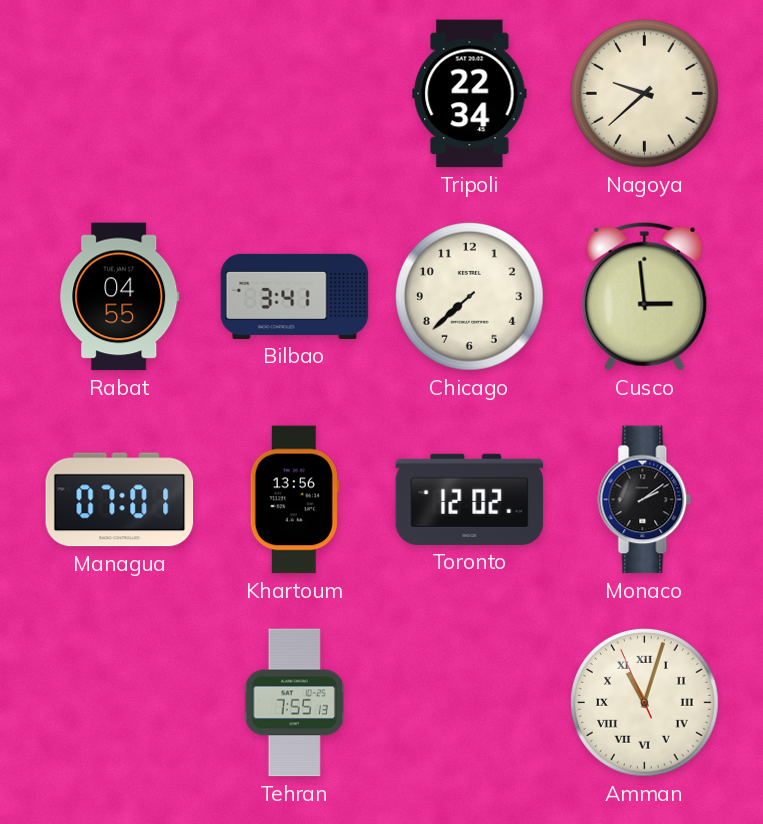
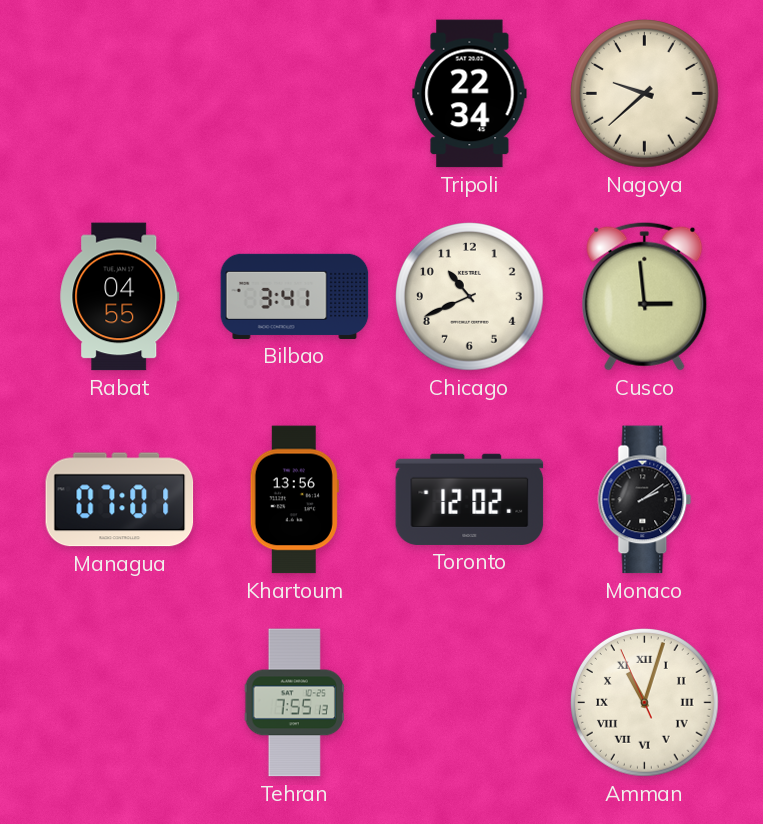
Chicago: 7:38 -> 10:41
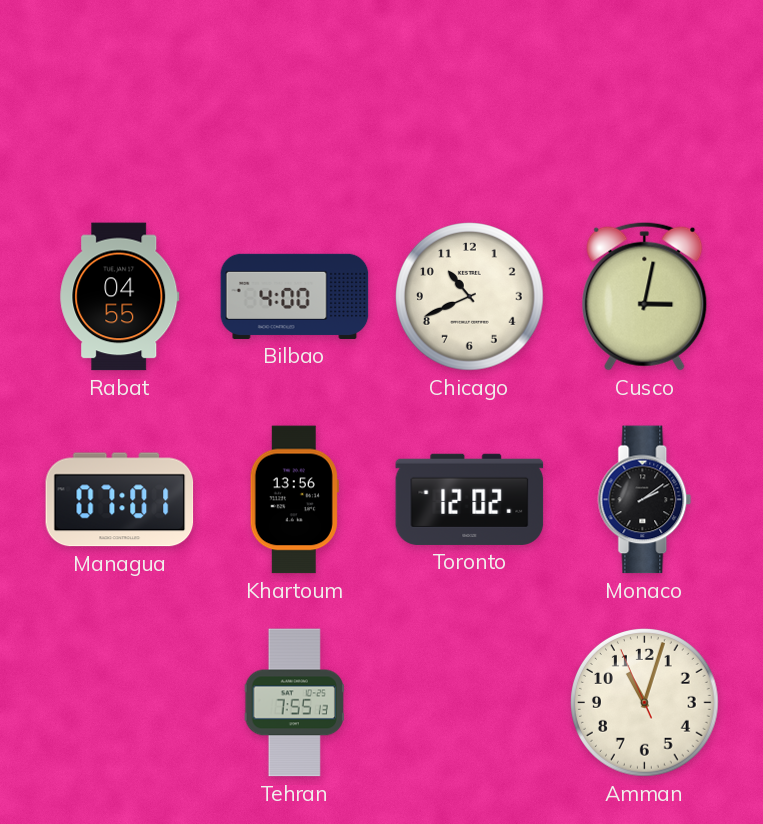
Tripoli: 22:34 -> none
Nagoya: 9:38 -> none
Bilbao: 3:41 -> 4:00
Cusco: 2:59 -> 3:02
Amman numerals: Roman -> Arabic
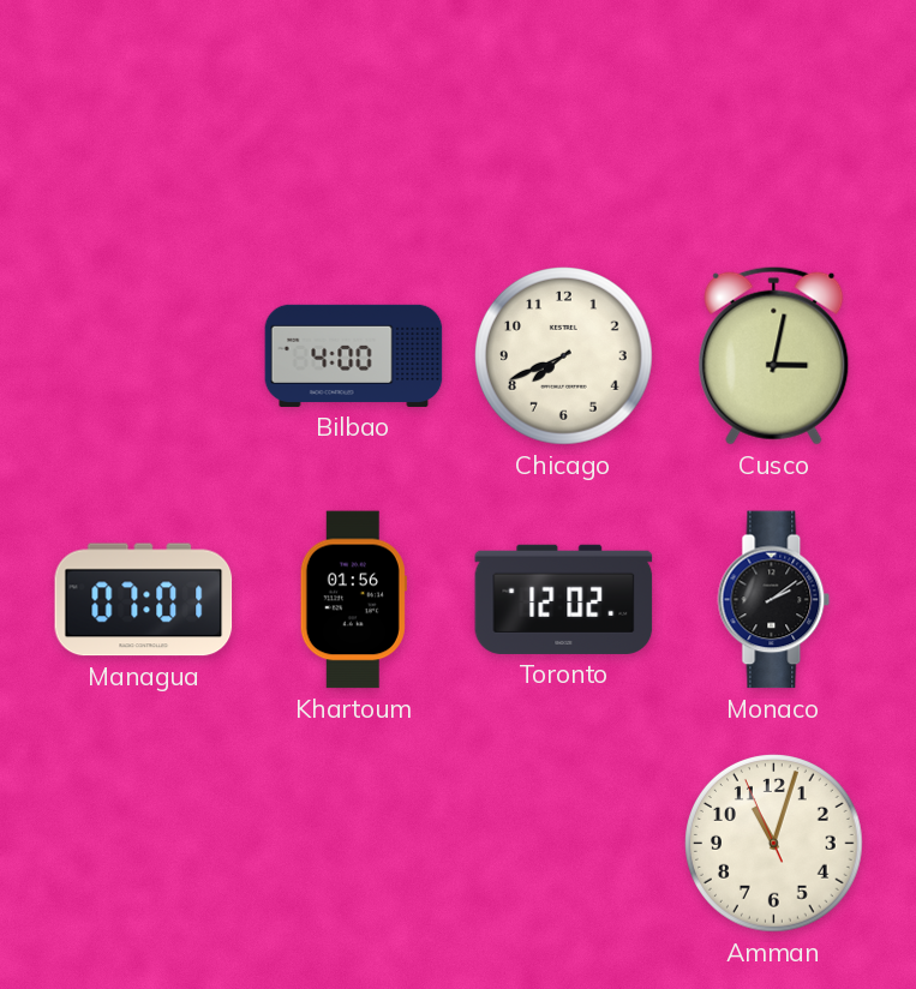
Rabat: 04:55 -> none
Chicago: 10:41 -> 7:41
Khartoum: 13:56 -> 01:56
Tehran: 7:55 -> none
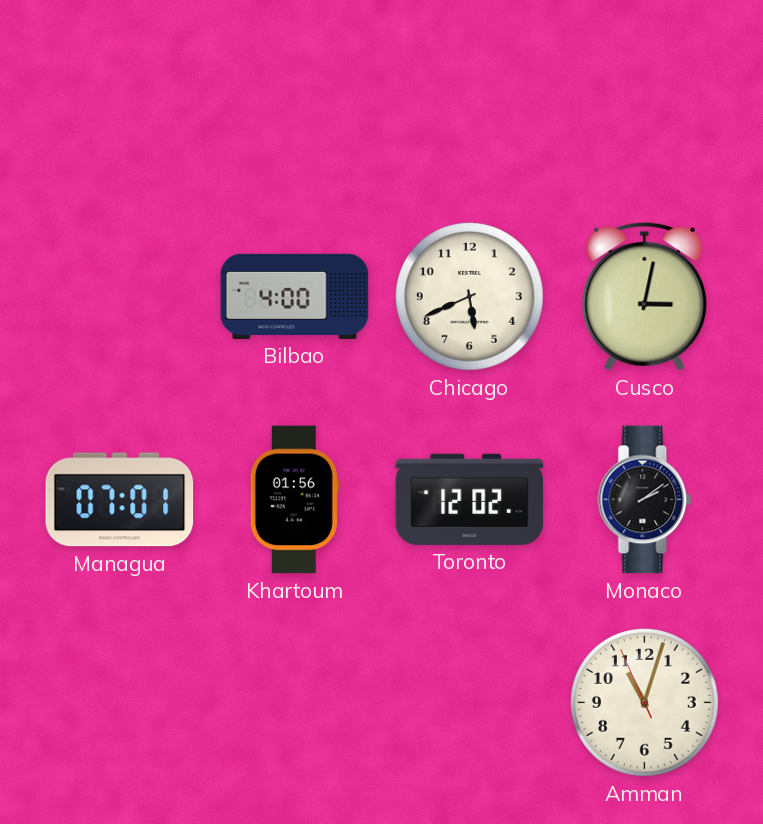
Chicago: 7:41 -> 5:41
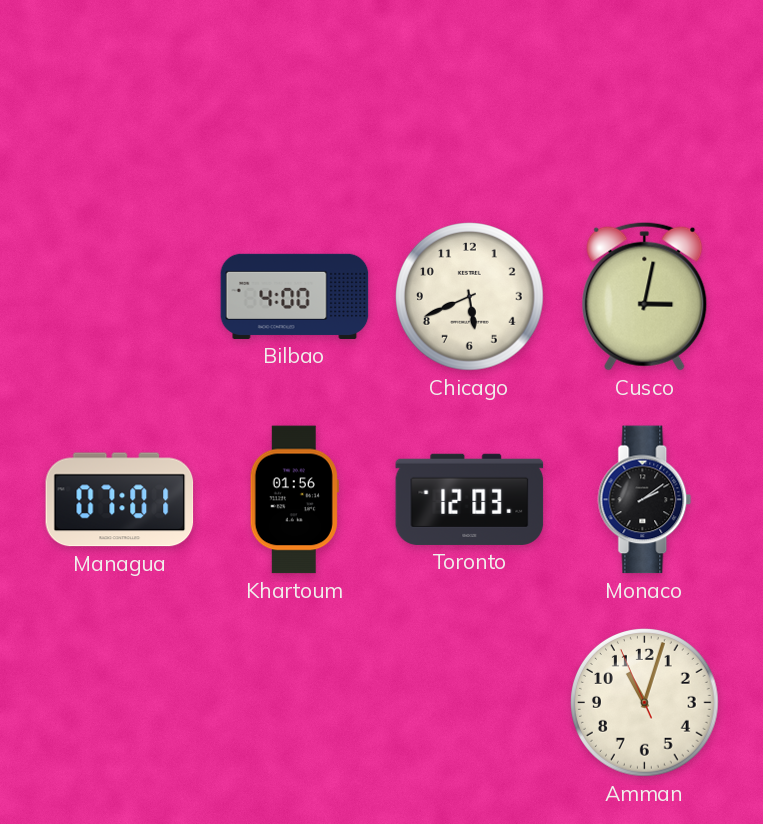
Toronto: 12:02 -> 12:03
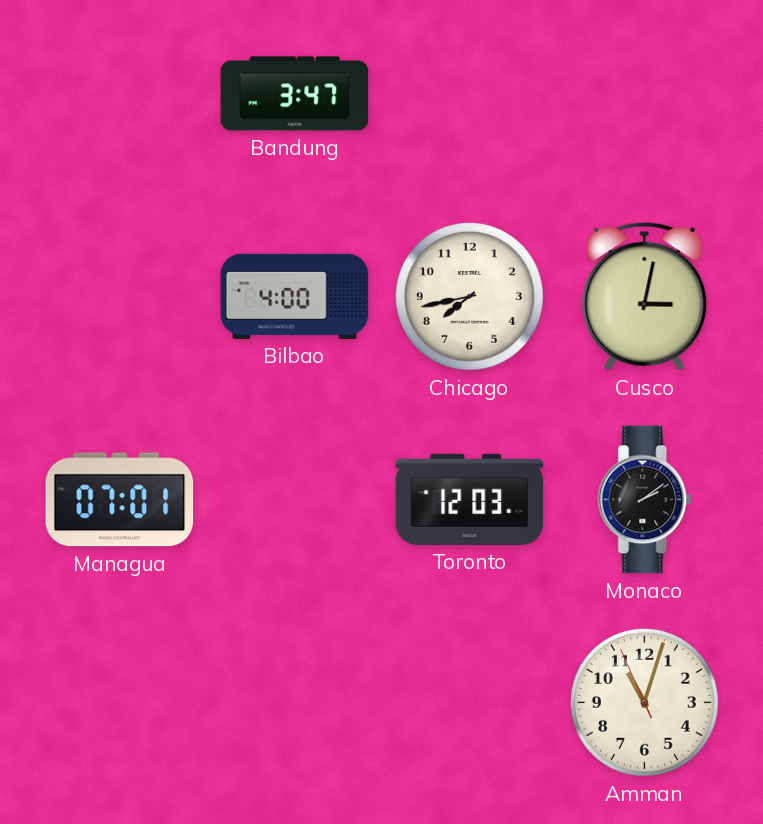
Bandung: none -> 3:47
Chicago: 5:41 -> 7:43
Khartoum: 01:56 -> none
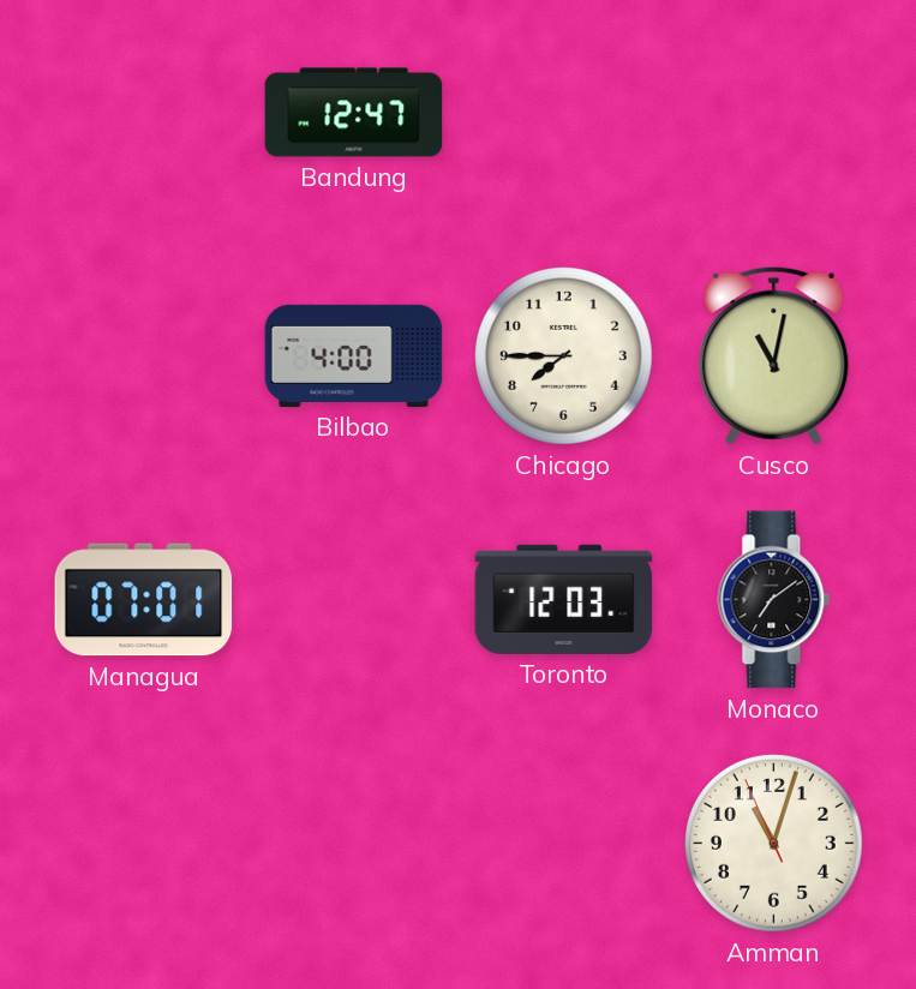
Bandung: 3:47 -> 12:47
Chicago: 7:43 -> 7:45
Cusco: 3:02 -> 11:02
Monaco: 2:09 -> 7:09
